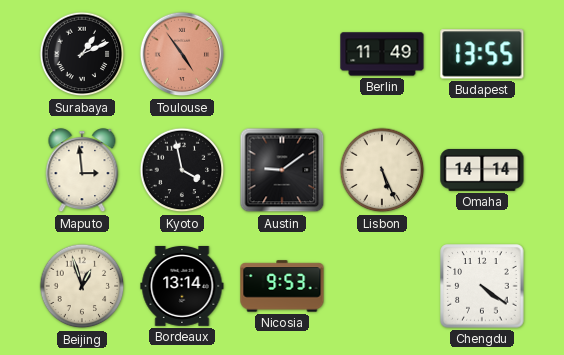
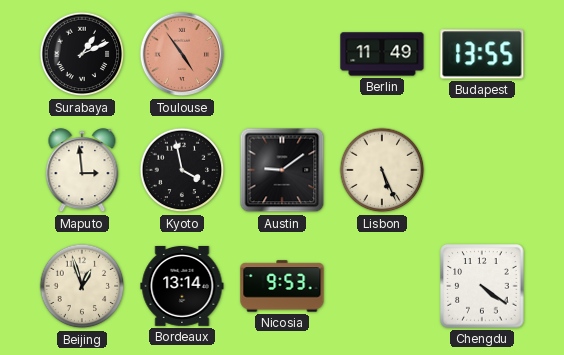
Omaha: 14:14 -> none
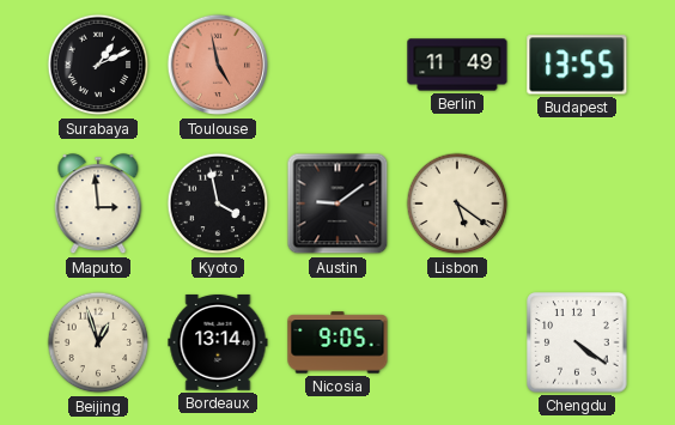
Toulouse: 4:54 -> 4:58
Lisbon: 5:26 -> 5:21
Nicosia: 9:53 -> 9:05
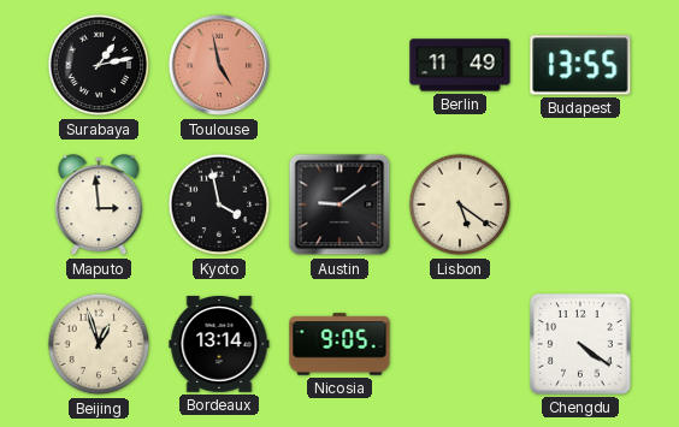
Surabaya: 1:11 -> 1:13
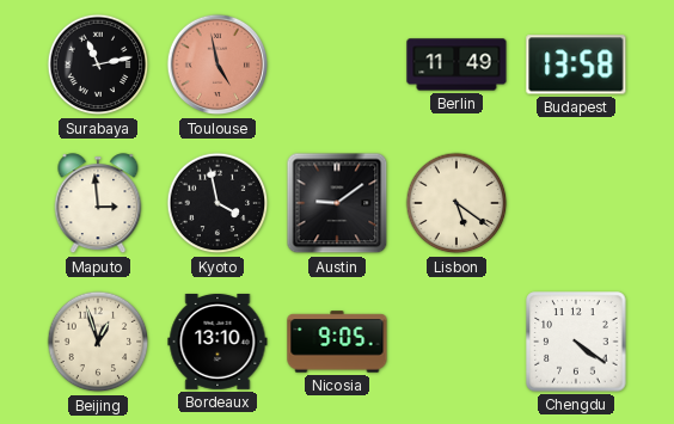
Surabaya: 1:13 -> 11:13
Budapest: 13:55 -> 13:58
Bordeaux: 13:14 -> 13:10
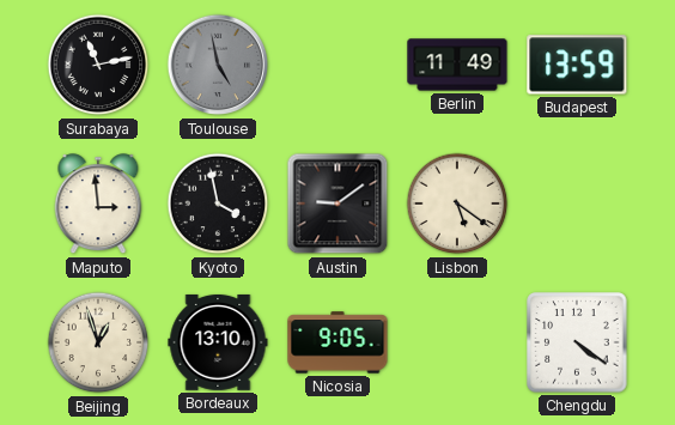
Toulouse dial: salmon -> grey
Budapest: 13:58 -> 13:59
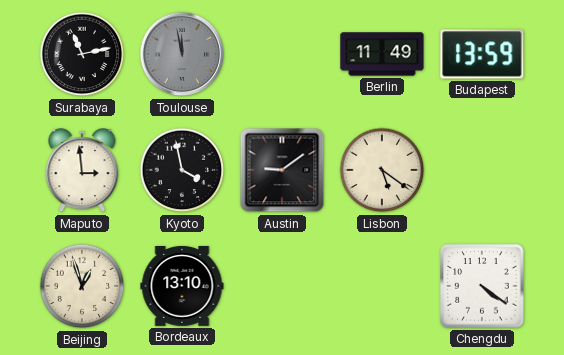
Toulouse: 4:58 -> 11:58
Nicosia: 9:05 -> none
